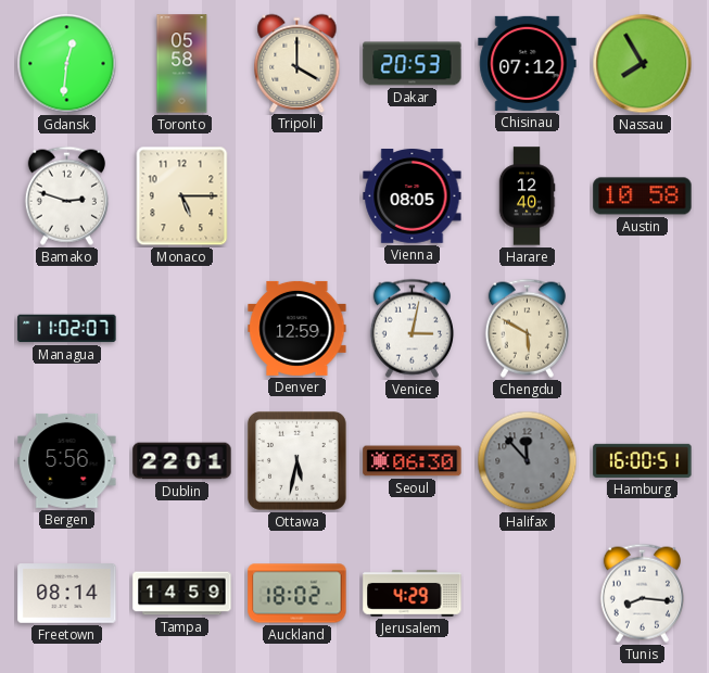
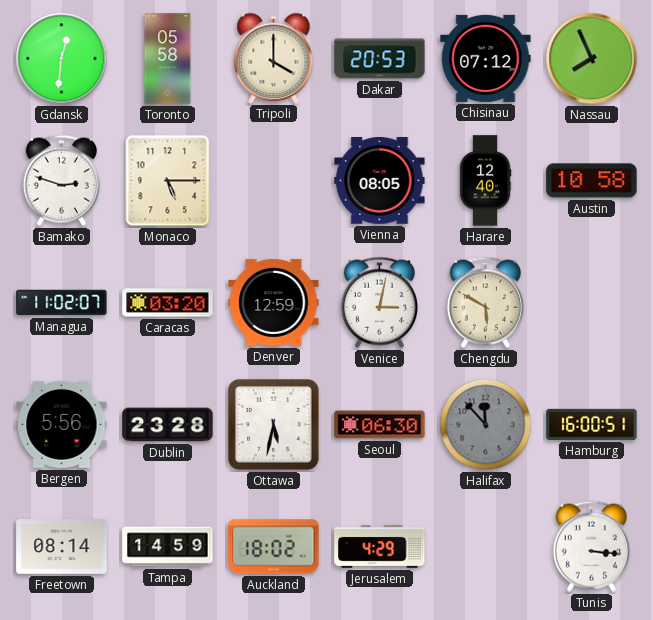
Nassau: 7:55 -> 7:56
Caracas: none -> 03:20
Dublin: 22:01 -> 23:28
Tunis: 8:16 -> 3:16
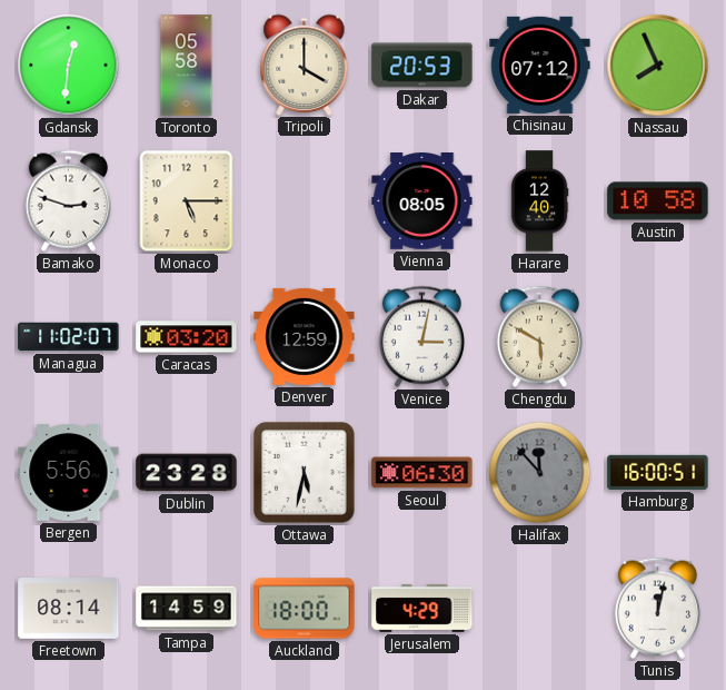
Auckland: 18:02 -> 18:00
Tunis: 3:16 -> 12:02
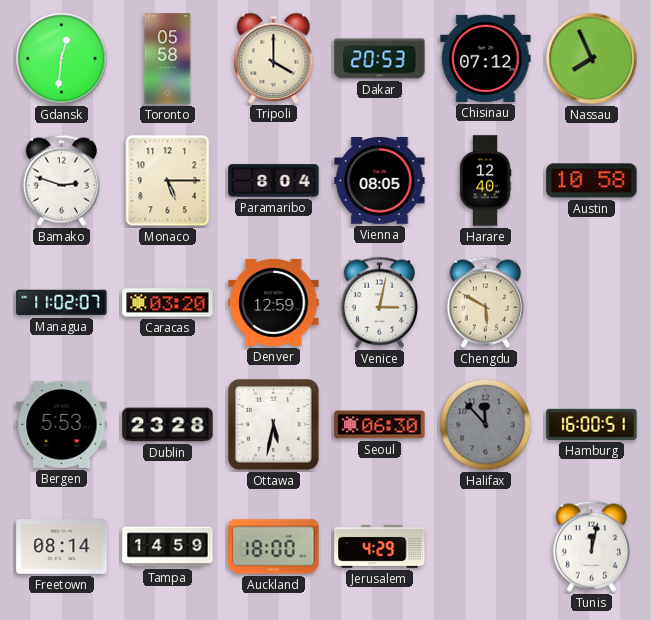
Paramaribo: none -> 8:04
Bergen: 5:56 -> 5:53
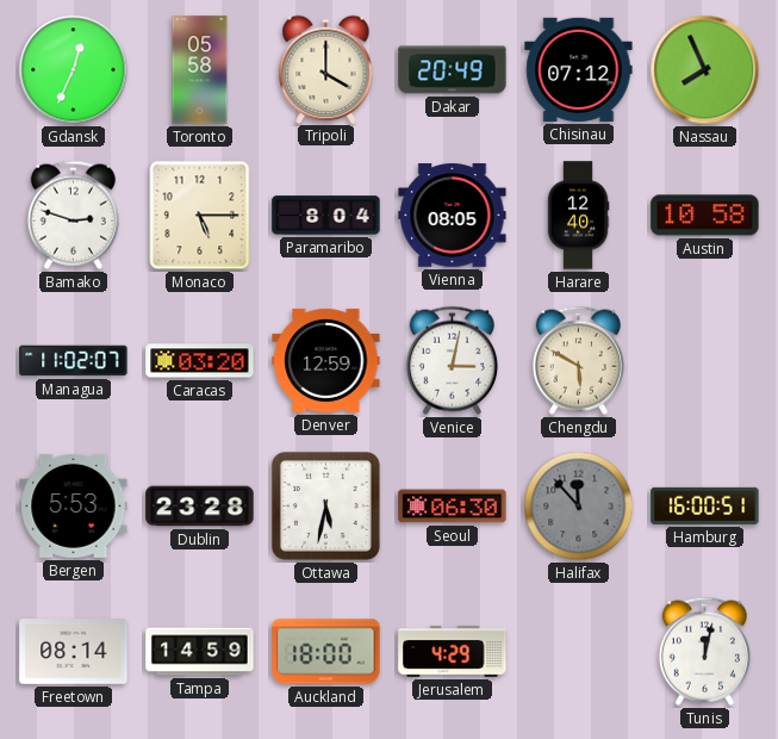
Gdansk: 12:31 -> 12:34
Dakar: 20:53 -> 20:49
